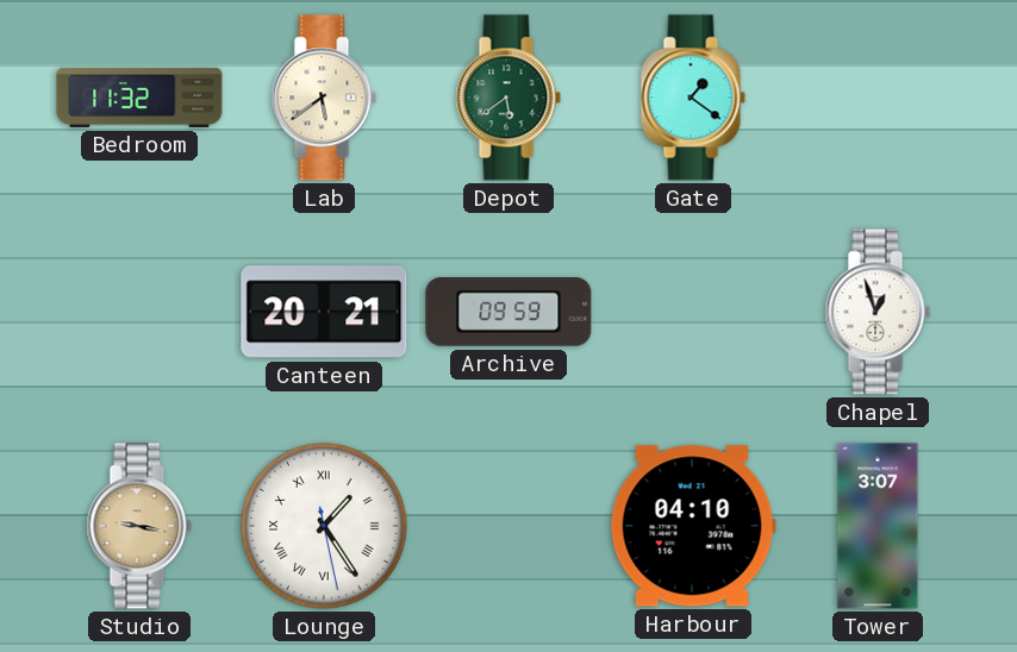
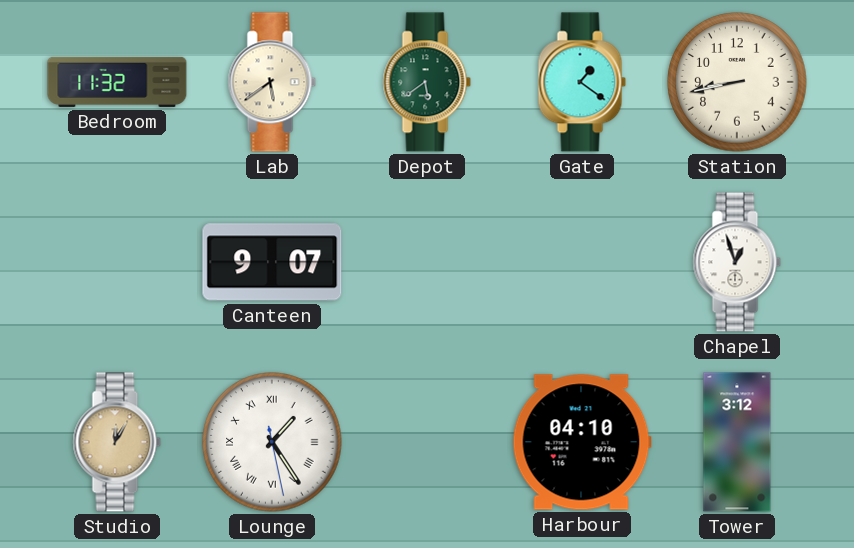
Station: none -> 8:43
Canteen: 20:21 -> 9:07
Archive: 09:59 -> none
Studio: 9:17 -> 12:05
Tower: 3:07 -> 3:12
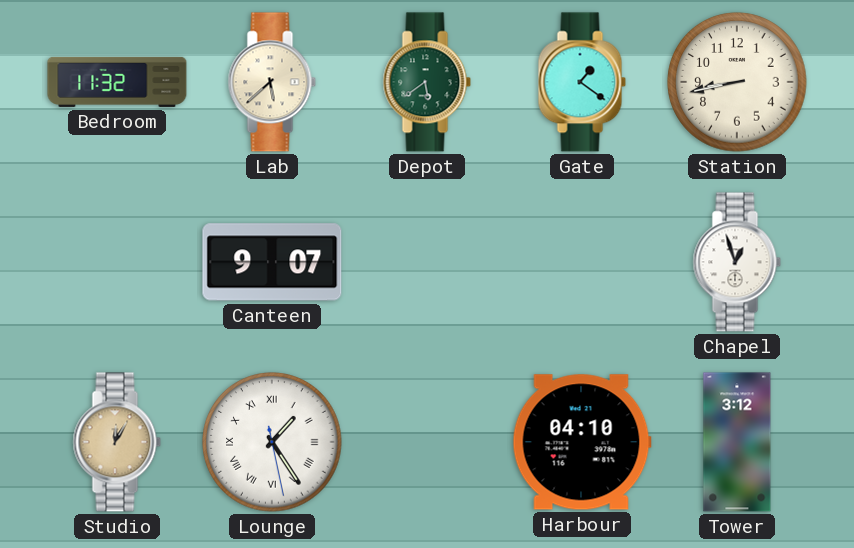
Lab: 5:39 -> 5:38
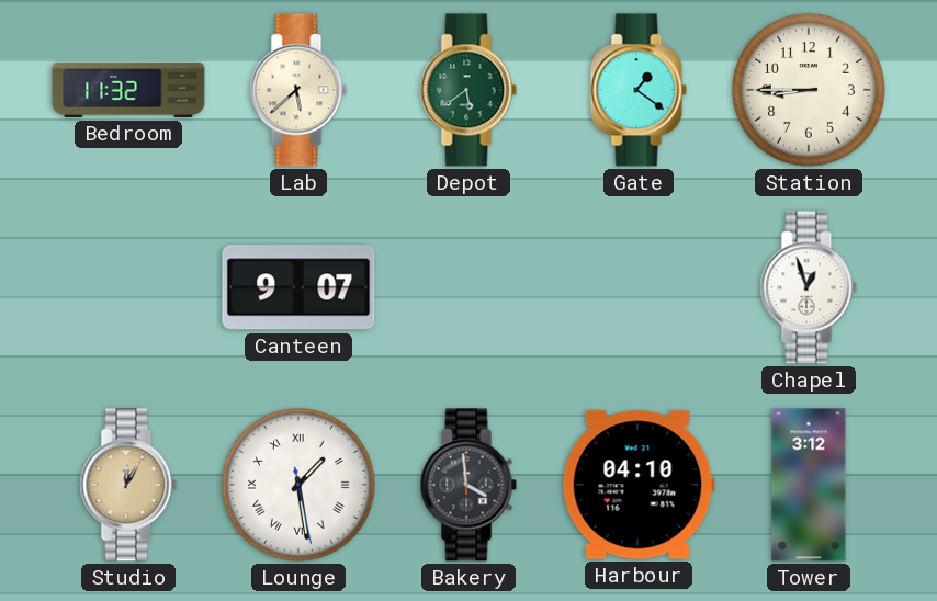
Station: 8:43 -> 8:45
Lounge: 1:24 -> 1:28
Bakery: none -> 3:59
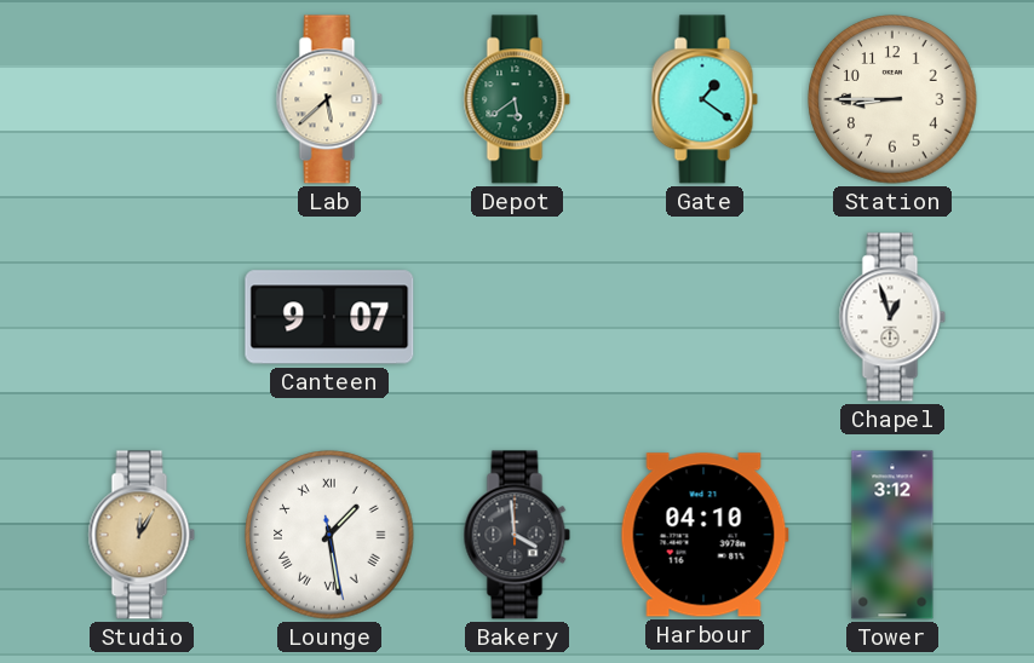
Bedroom: 11:32 -> none
